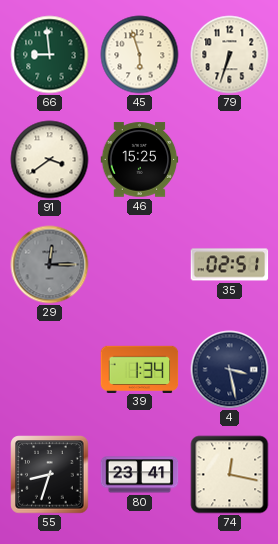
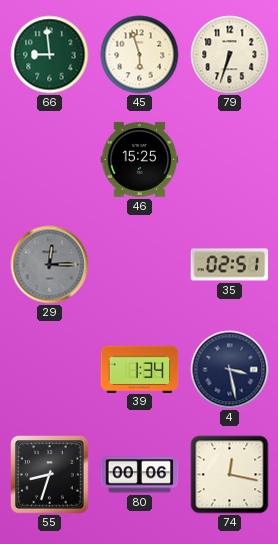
91: 3:39 -> none
80: 23:41 -> 00:06
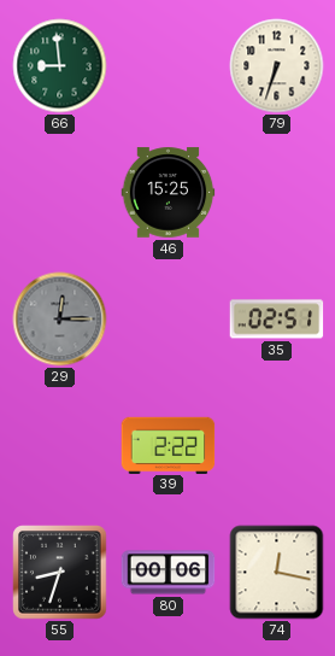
45: 5:57 -> none
39: 1:34 -> 2:22
4: 3:28 -> none
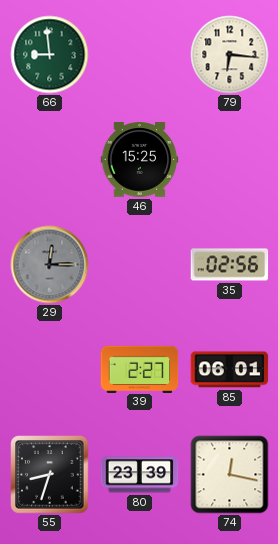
79: 6:33 -> 6:16
35: 02:51 -> 02:56
39: 2:22 -> 2:27
85: none -> 06:01
80: 00:06 -> 23:39
